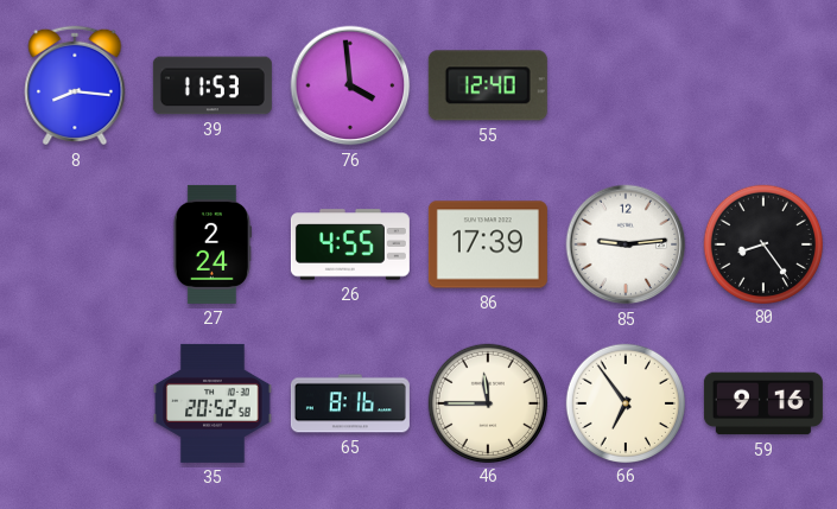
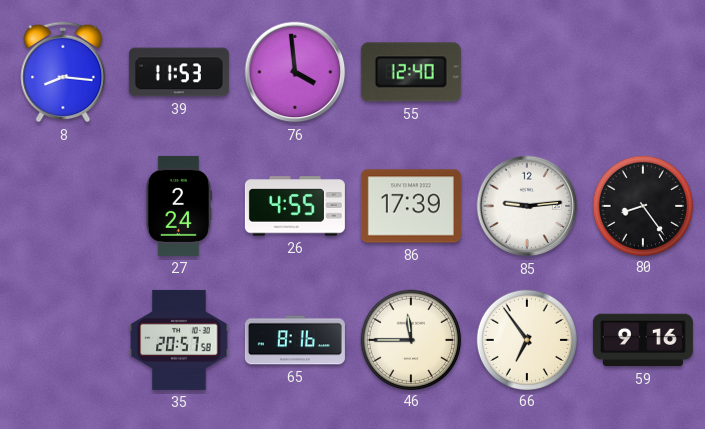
35: 20:52 -> 20:57
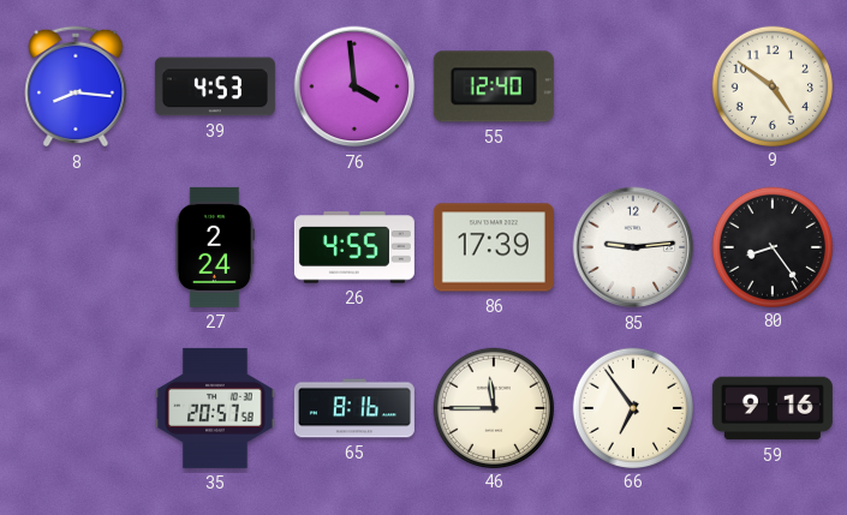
39: 11:53 -> 4:53
9: none -> 4:51
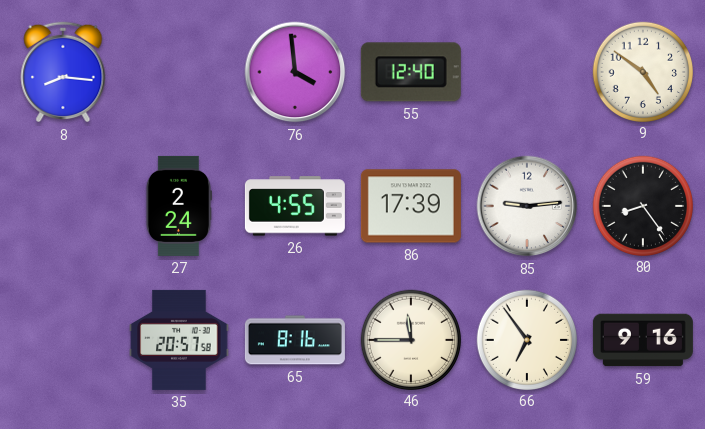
39: 4:53 -> none
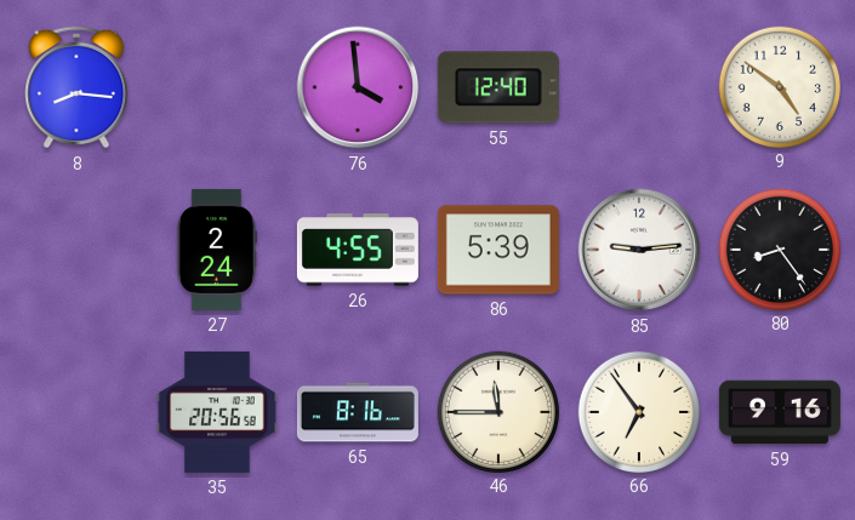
86: 17:39 -> 5:39
35: 20:57 -> 20:56
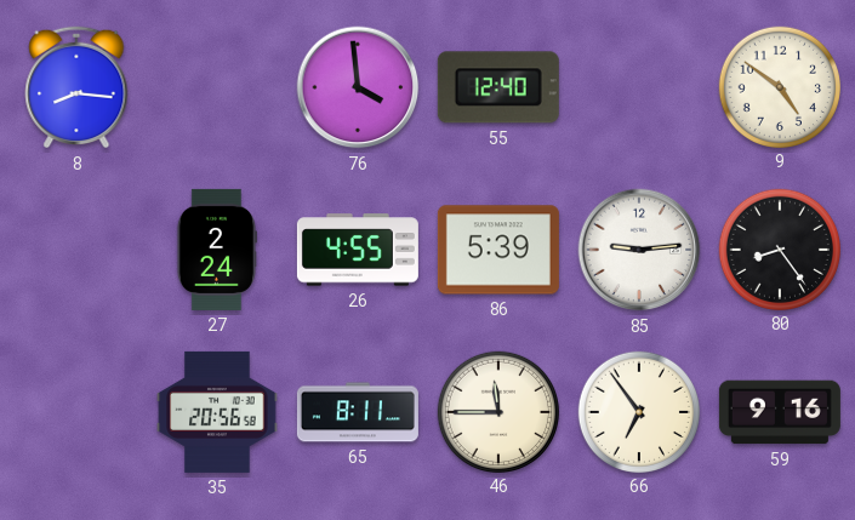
65: 8:16 -> 8:11
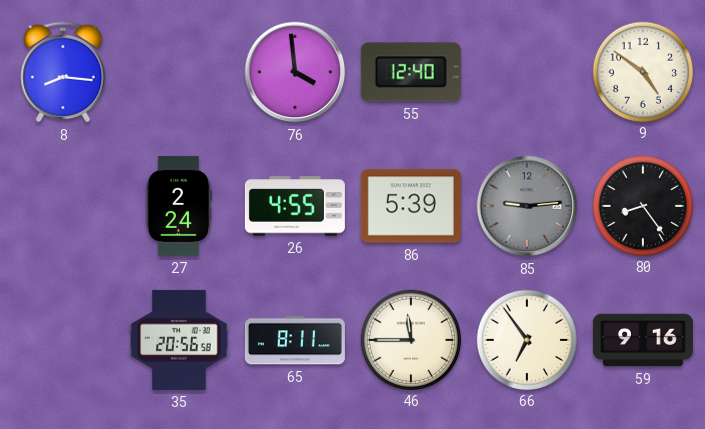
85 dial: white -> grey
